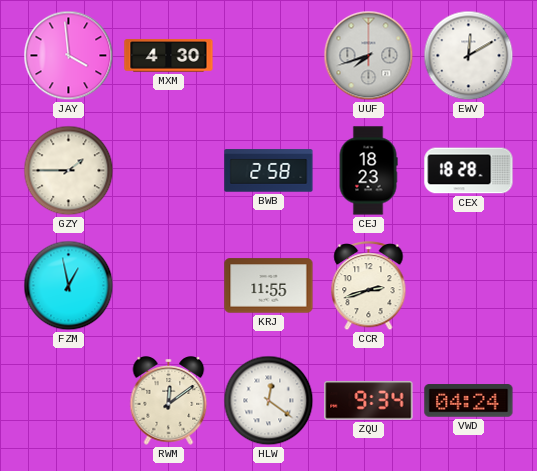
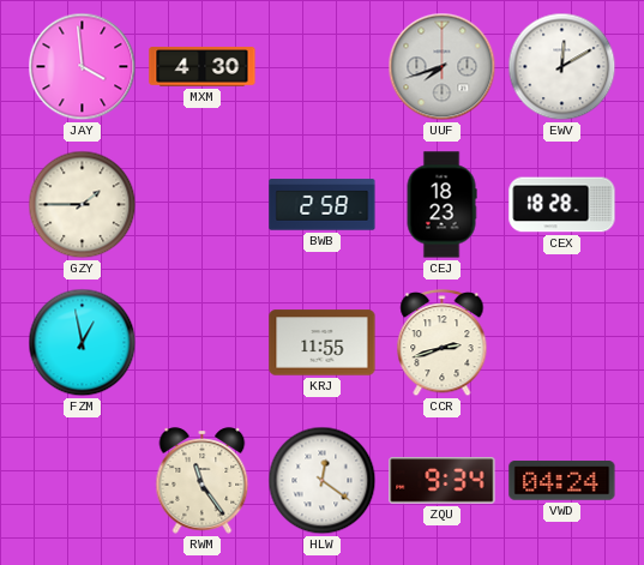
RWM: 12:09 -> 11:24
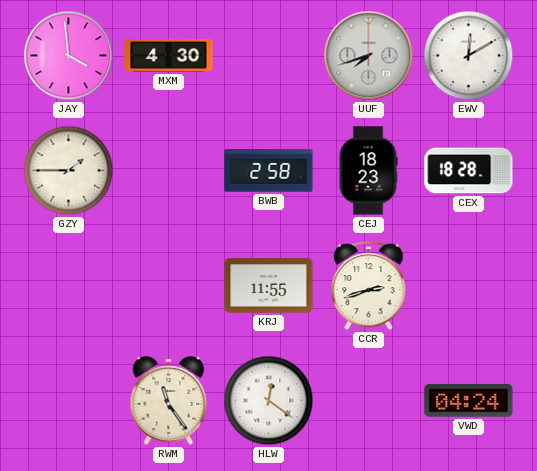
FZM: 12:58 -> none
ZQU: 9:34 -> none
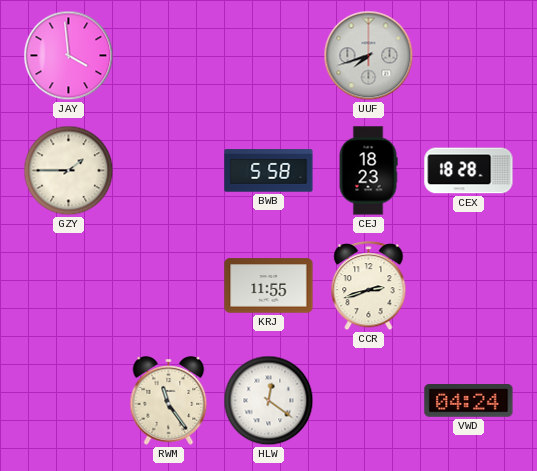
MXM: 4:30 -> none
EWV: 12:10 -> none
BWB: 2:58 -> 5:58
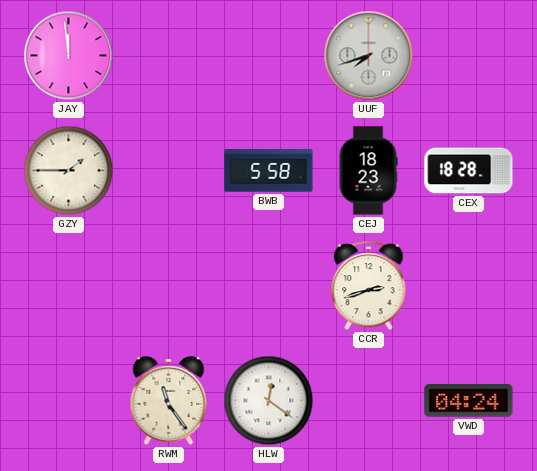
JAY: 3:59 -> 11:59
KRJ: 11:55 -> none
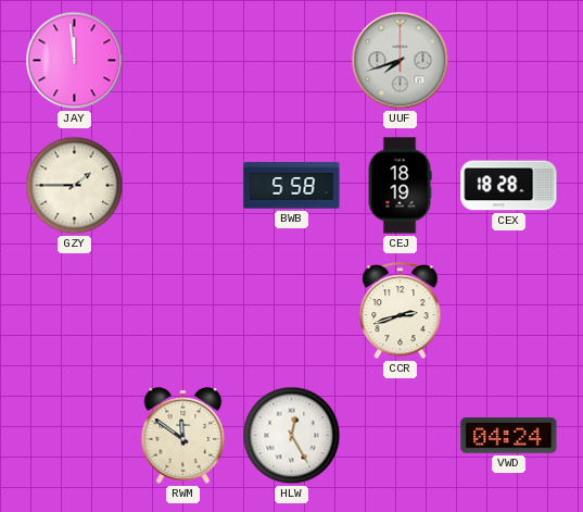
CEJ: 18:23 -> 18:19
RWM: 11:24 -> 11:51
HLW: 12:21 -> 12:25
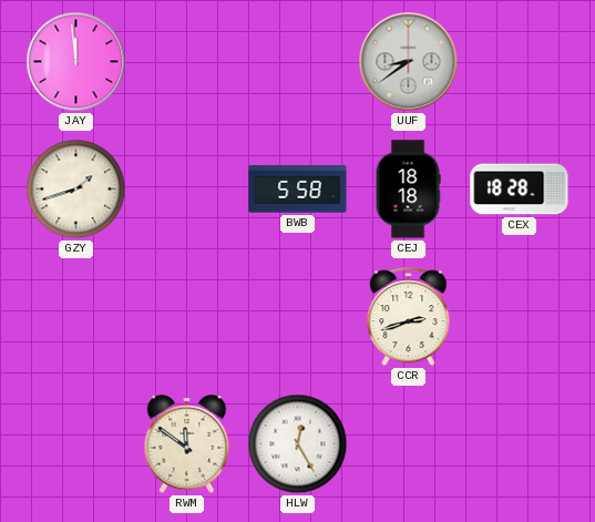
UUF: 7:42 -> 8:39
GZY: 1:45 -> 1:42
CEJ: 18:19 -> 18:18
VWD: 04:24 -> none
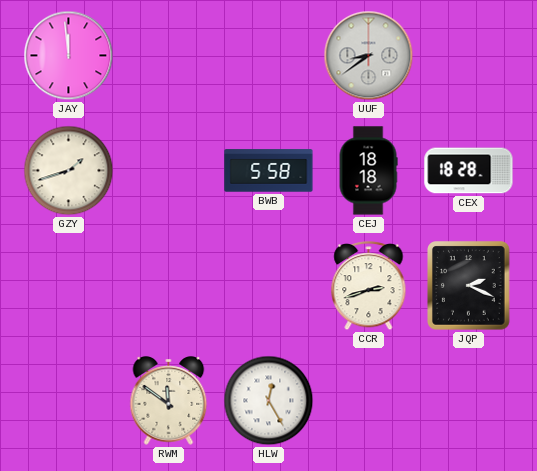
JQP: none -> 2:19
